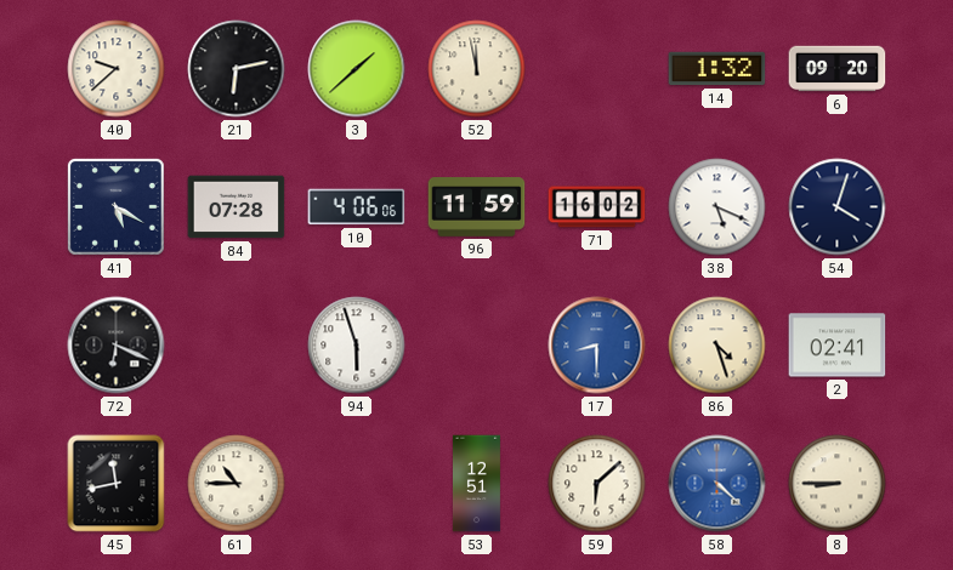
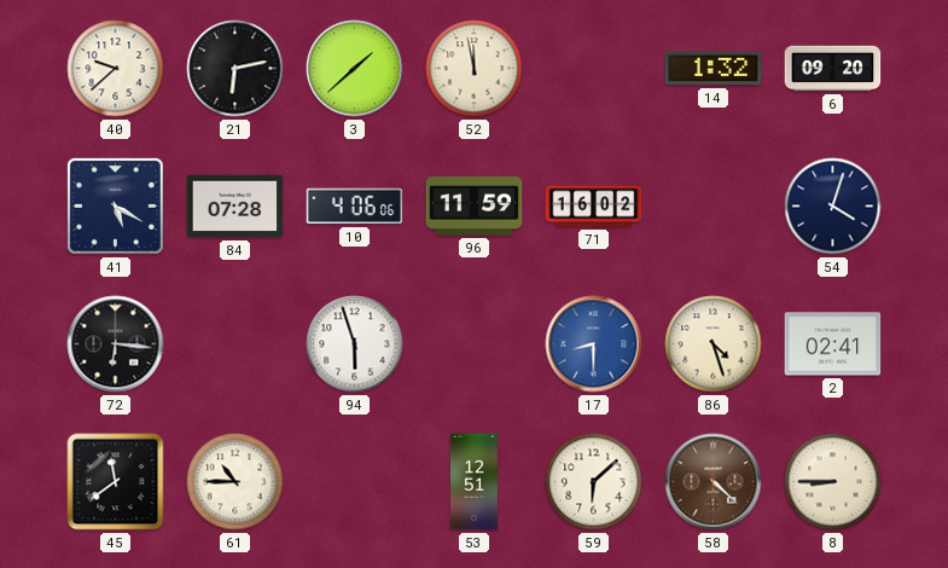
38: 5:19 -> none
72: 6:19 -> 6:16
45: 11:43 -> 11:39
58 dial: blue -> brown
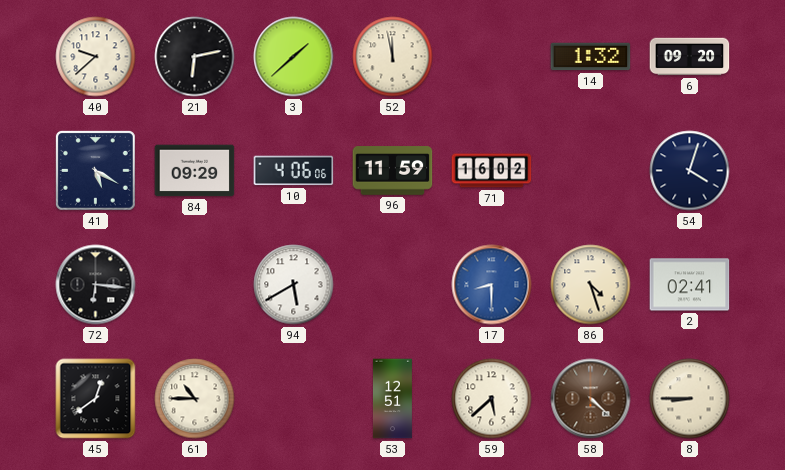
84: 07:28 -> 09:29
94: 5:57 -> 5:40
45: 11:39 -> 12:39
59: 6:08 -> 5:38
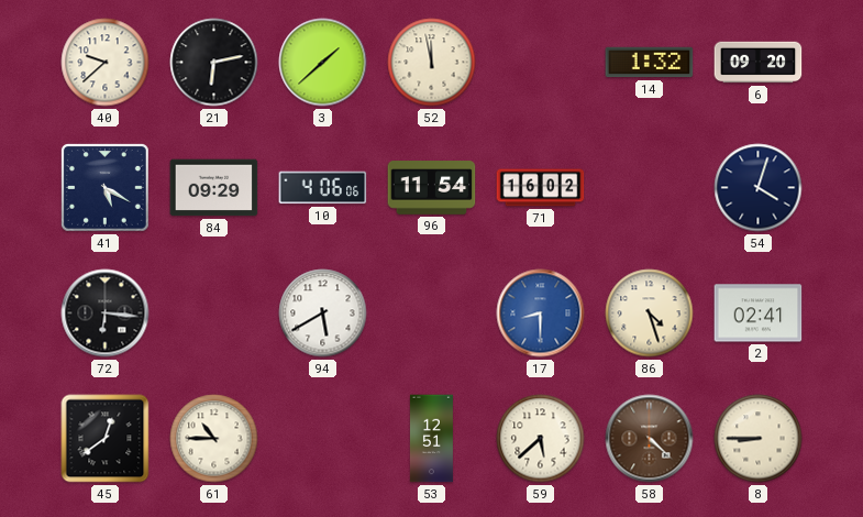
96: 11:59 -> 11:54
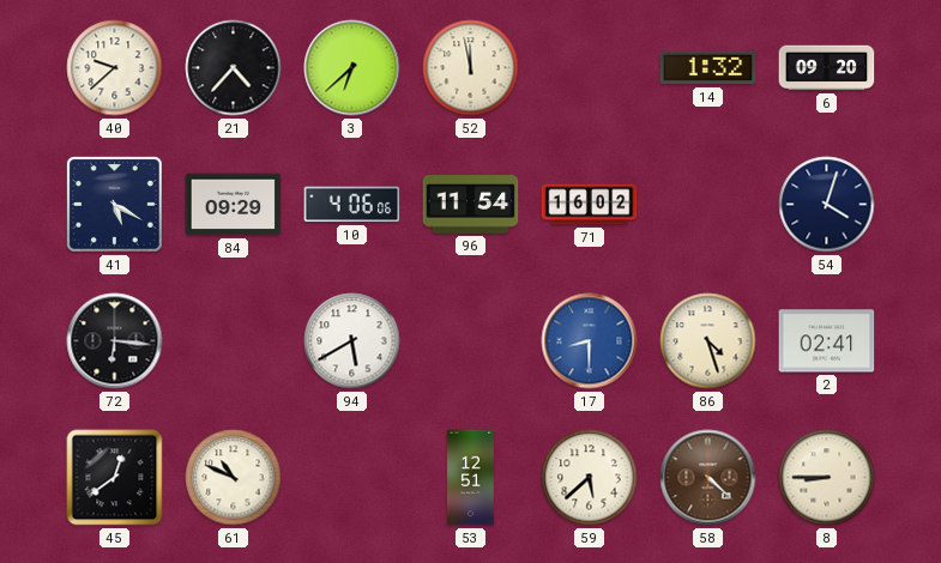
21: 6:13 -> 4:37
3: 1:38 -> 6:38
61: 10:45 -> 10:49
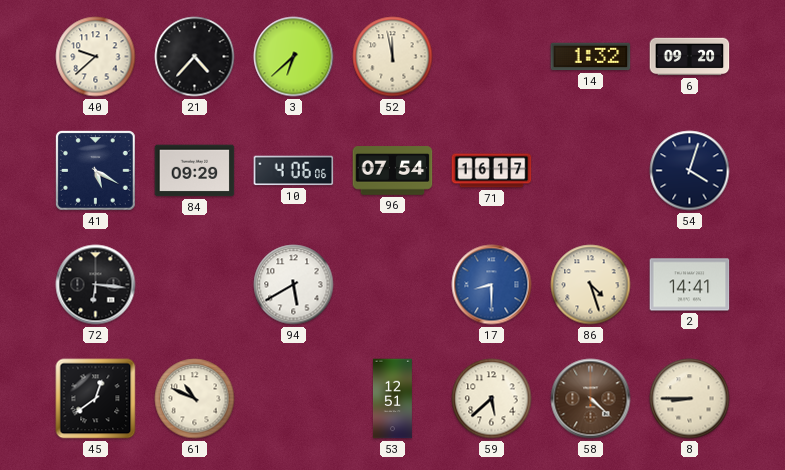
96: 11:54 -> 07:54
71: 16:02 -> 16:17
2: 02:41 -> 14:41
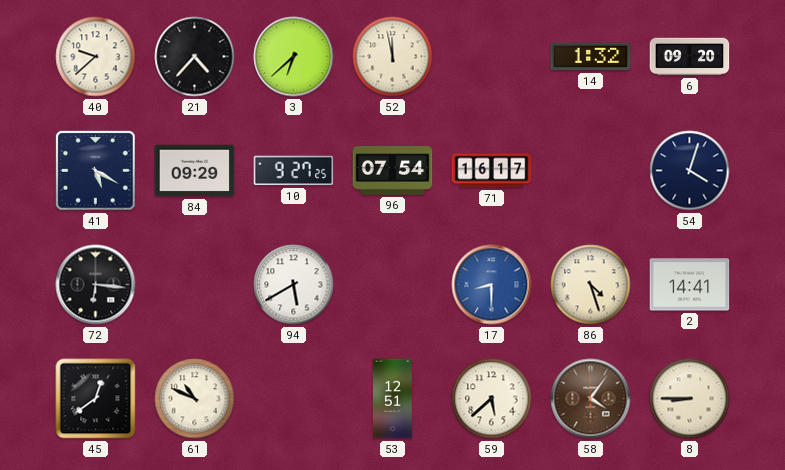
10: 4:06 -> 9:27
58: 4:22 -> 4:06
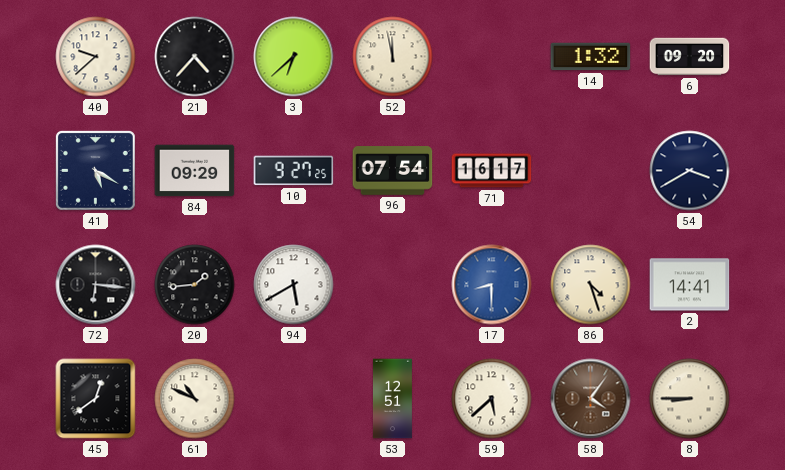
54: 4:03 -> 3:40
20: none -> 1:44
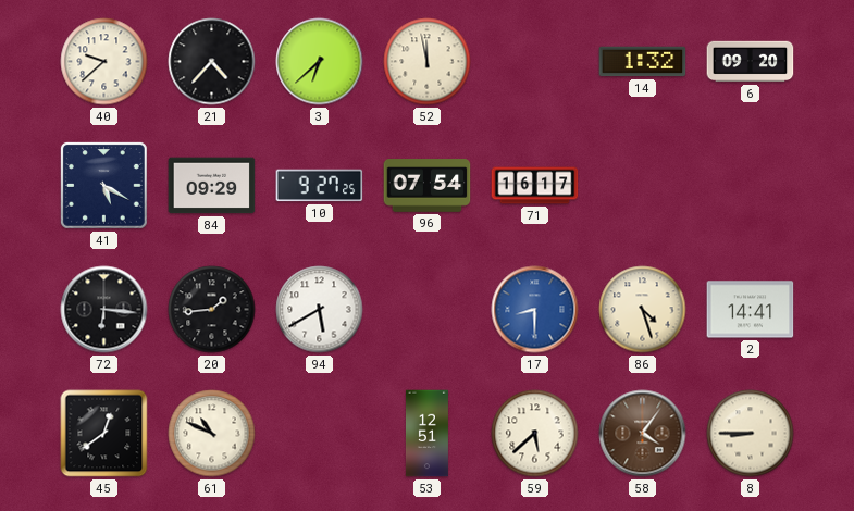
54: 3:40 -> none
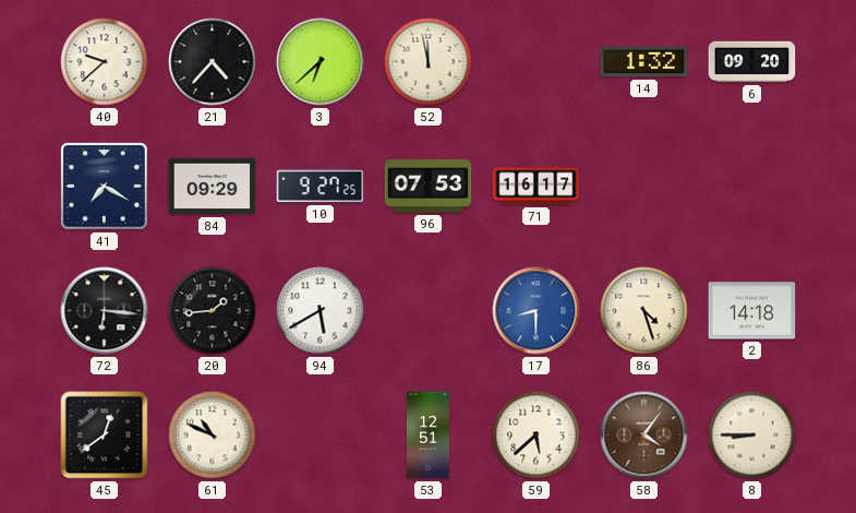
41: 5:20 -> 7:20
96: 07:54 -> 07:53
2: 14:41 -> 14:18
